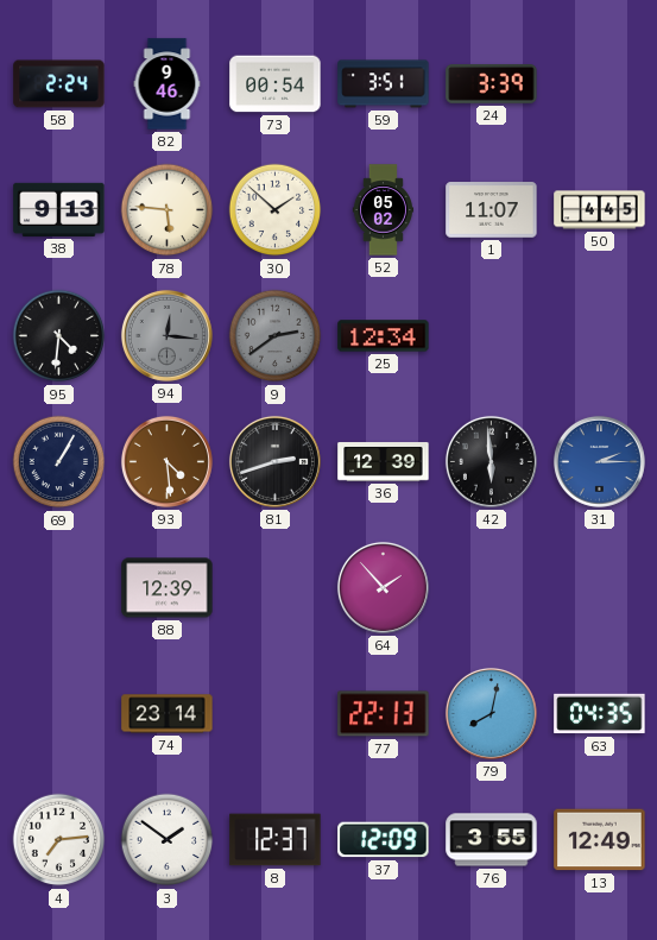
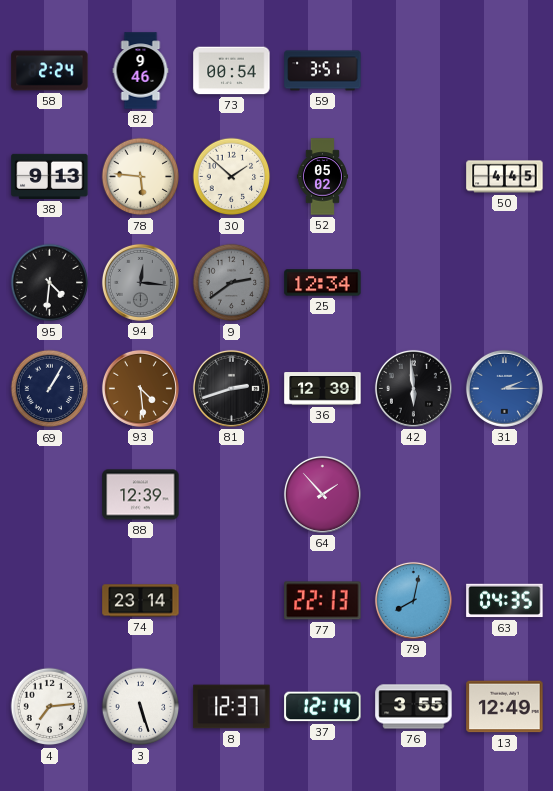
24: 3:39 -> none
1: 11:07 -> none
3: 1:51 -> 5:27
37: 12:09 -> 12:14
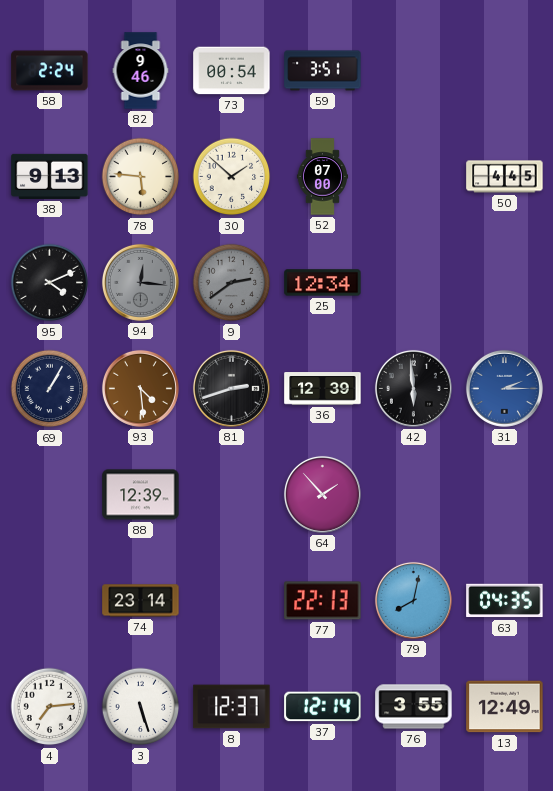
52: 05:02 -> 07:00
95: 4:31 -> 4:11
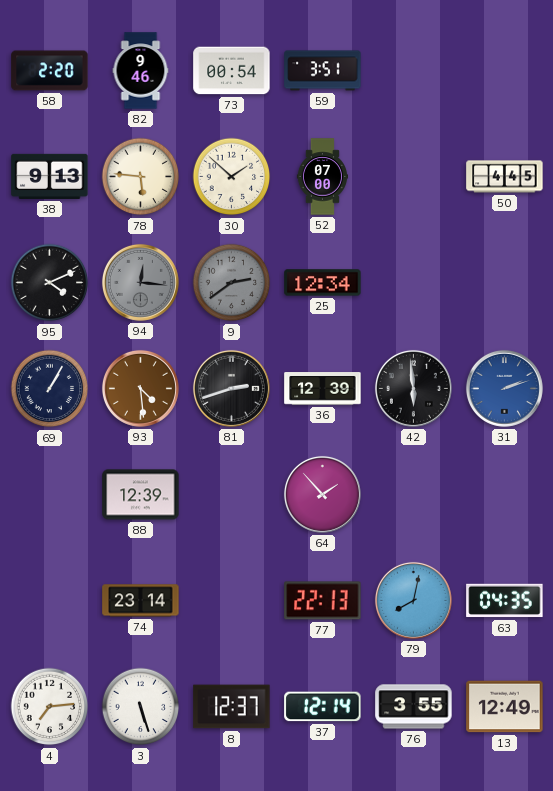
58: 2:24 -> 2:20
31: 2:15 -> 2:12
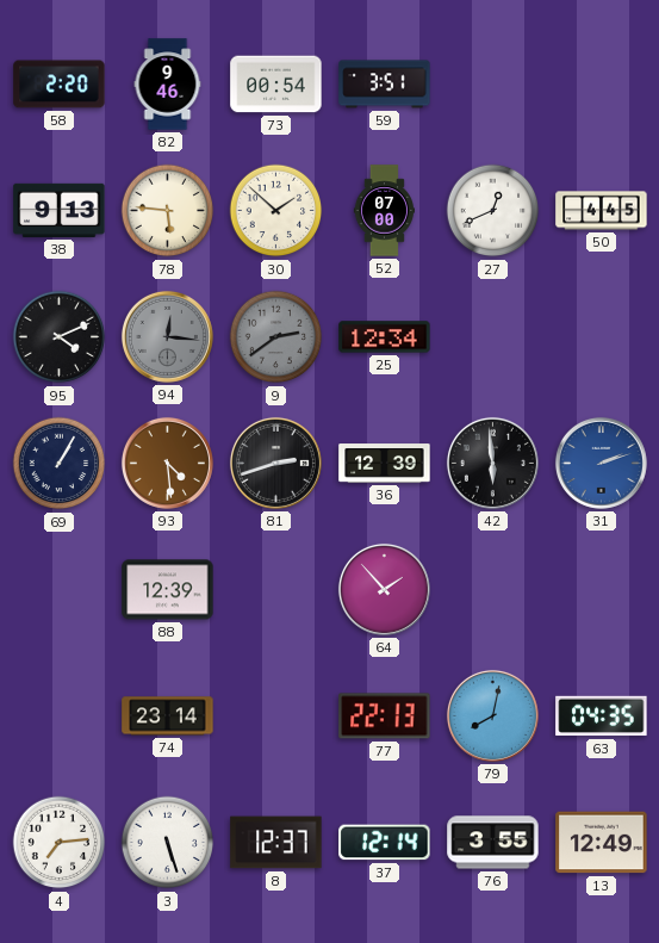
27: none -> 12:41
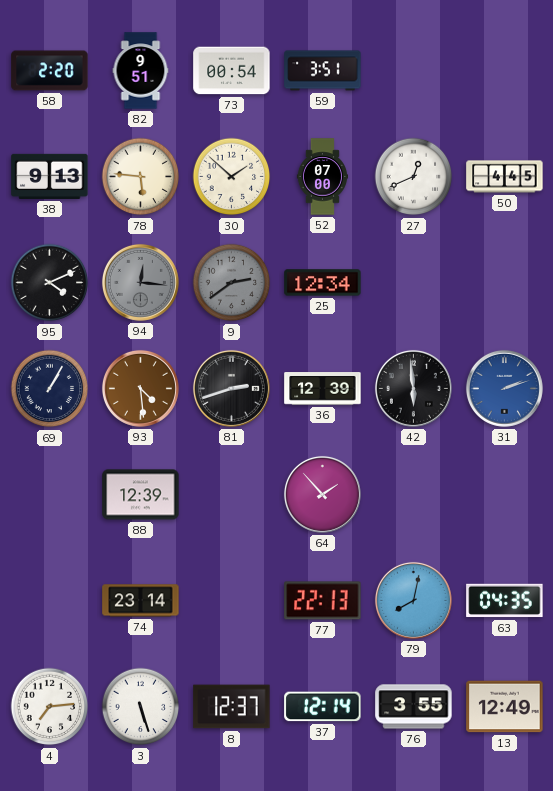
82: 9:46 -> 9:51
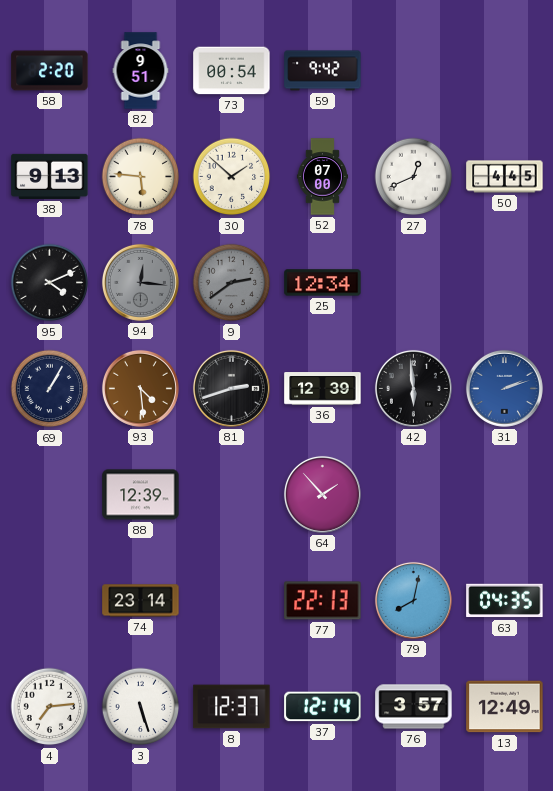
59: 3:51 -> 9:42
76: 3:55 -> 3:57
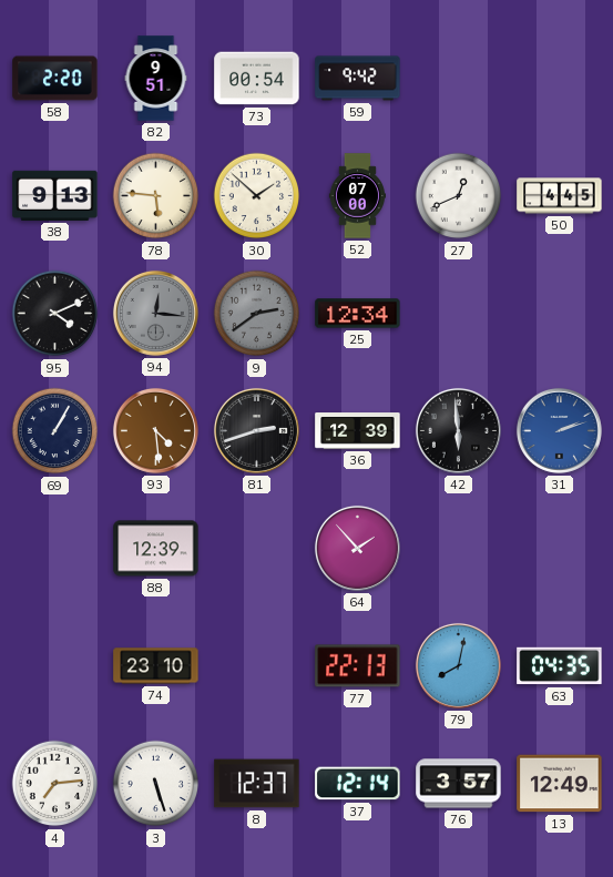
74: 23:14 -> 23:10
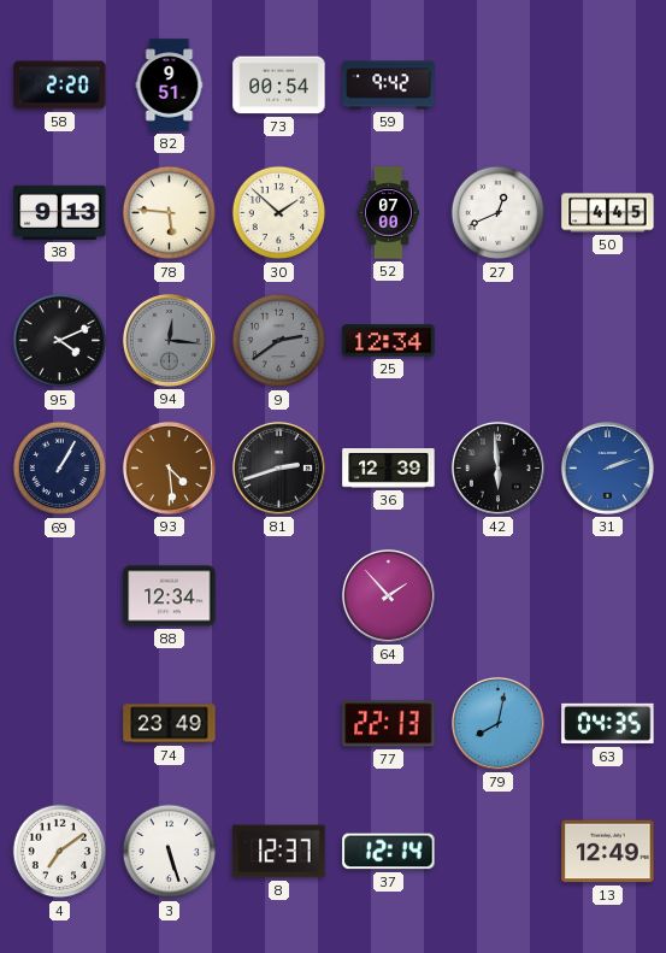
88: 12:39 -> 12:34
74: 23:10 -> 23:49
4: 7:14 -> 7:09
76: 3:57 -> none
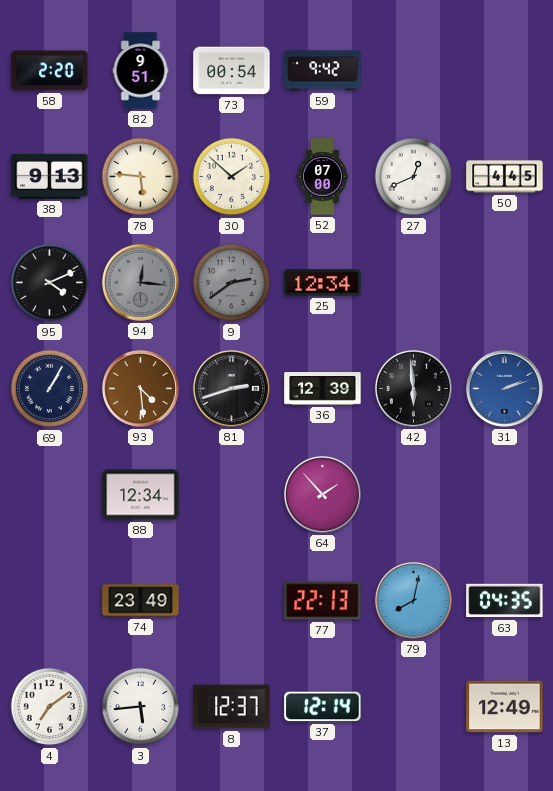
3: 5:27 -> 5:44
